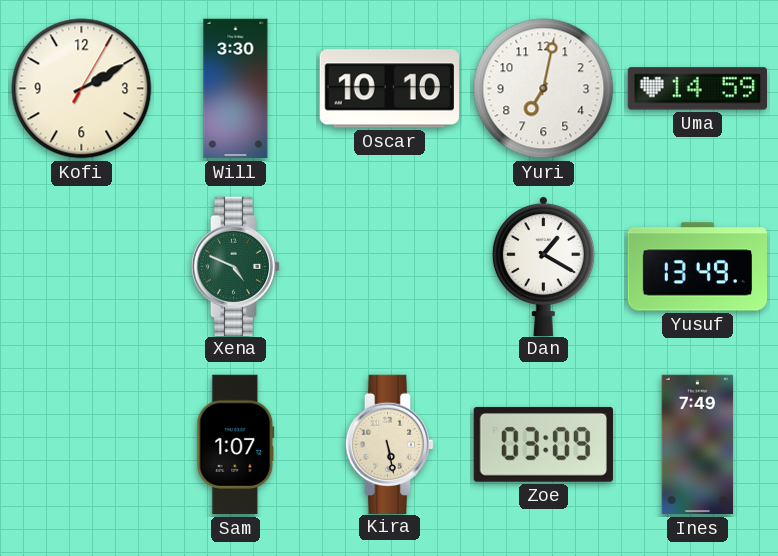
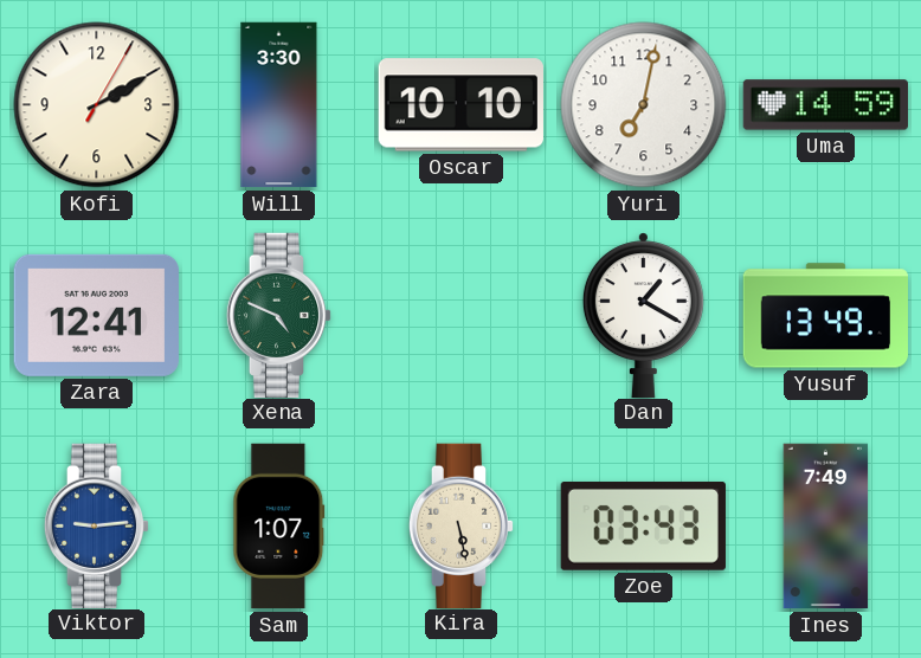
Zara: none -> 12:41
Viktor: none -> 9:14
Zoe: 03:09 -> 03:43
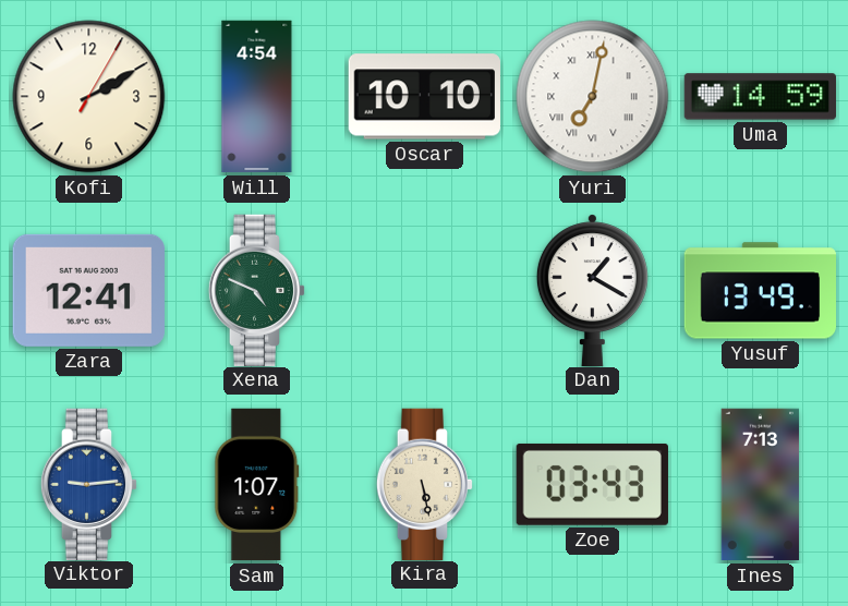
Will: 3:30 -> 4:54
Yuri numerals: Arabic -> Roman
Ines: 7:49 -> 7:13
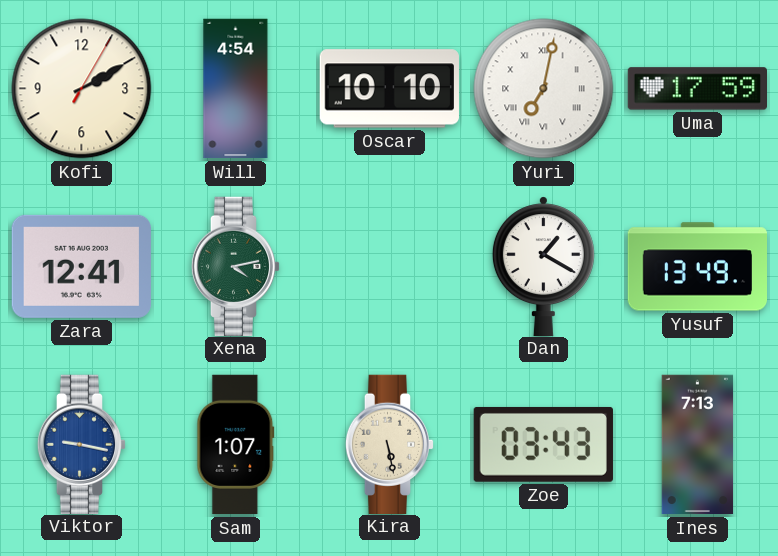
Uma: 14:59 -> 17:59
Xena: 4:49 -> 4:13
Viktor: 9:14 -> 9:17
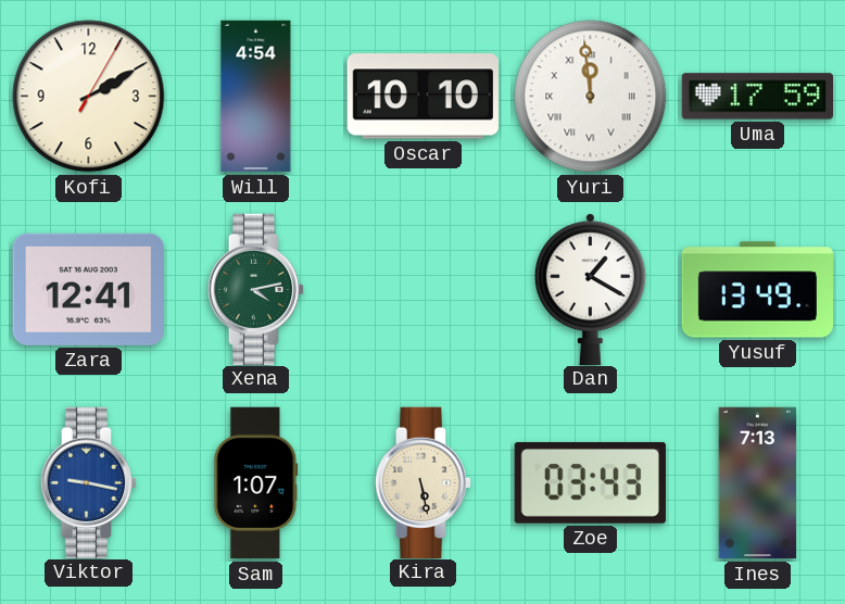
Yuri: 7:02 -> 11:59
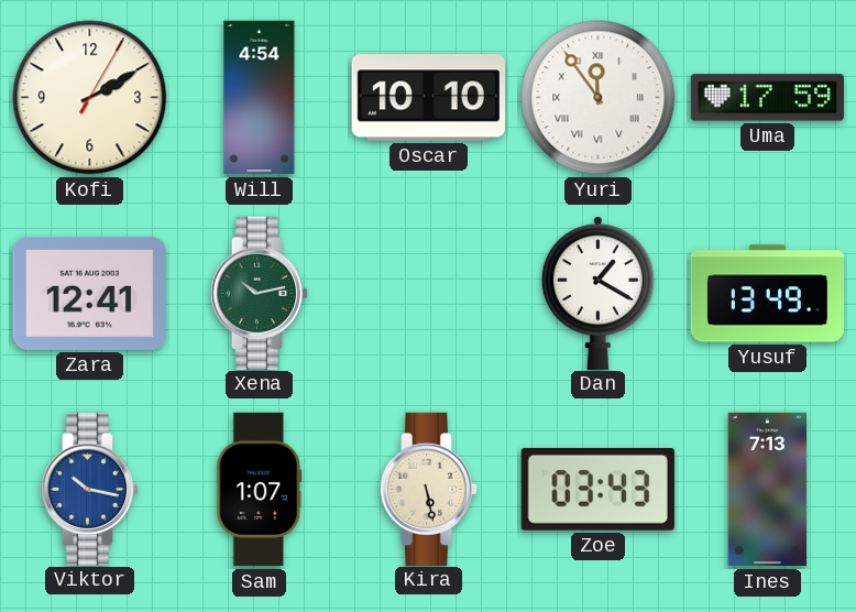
Yuri: 11:59 -> 11:54
Xena: 4:13 -> 10:13
Viktor: 9:17 -> 10:17
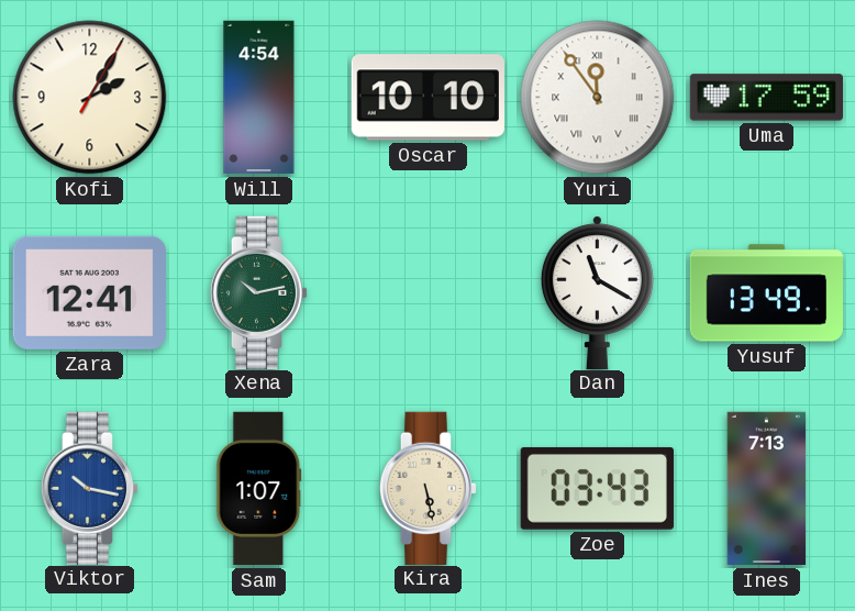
Kofi: 2:10 -> 2:05
Dan: 1:20 -> 11:20
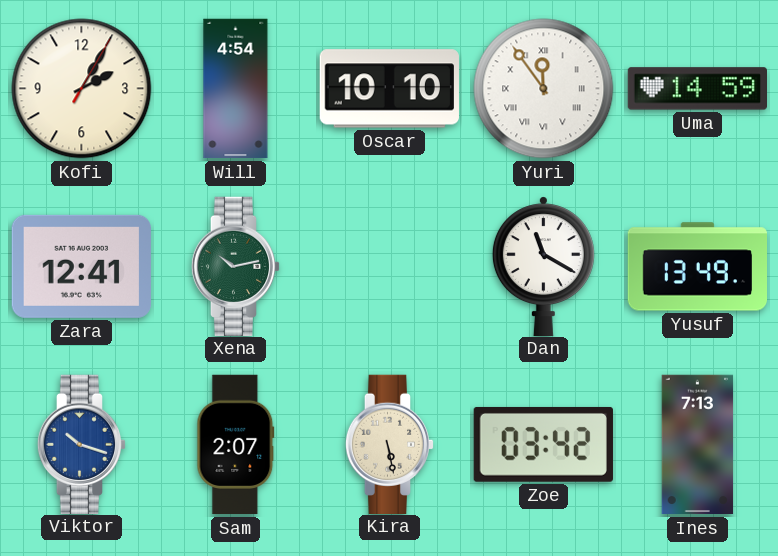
Uma: 17:59 -> 14:59
Viktor: 10:17 -> 10:18
Sam: 1:07 -> 2:07
Zoe: 03:43 -> 03:42
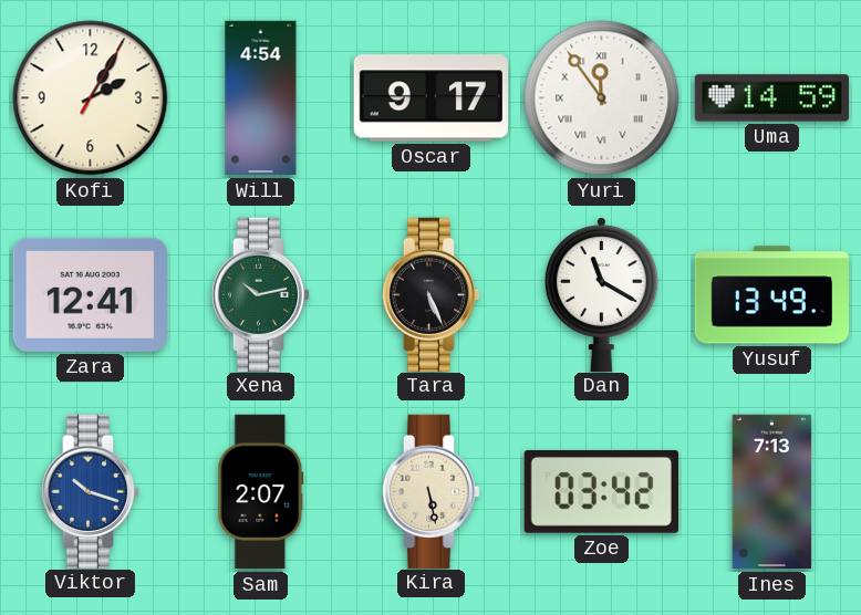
Oscar: 10:10 -> 9:17
Tara: none -> 5:26
